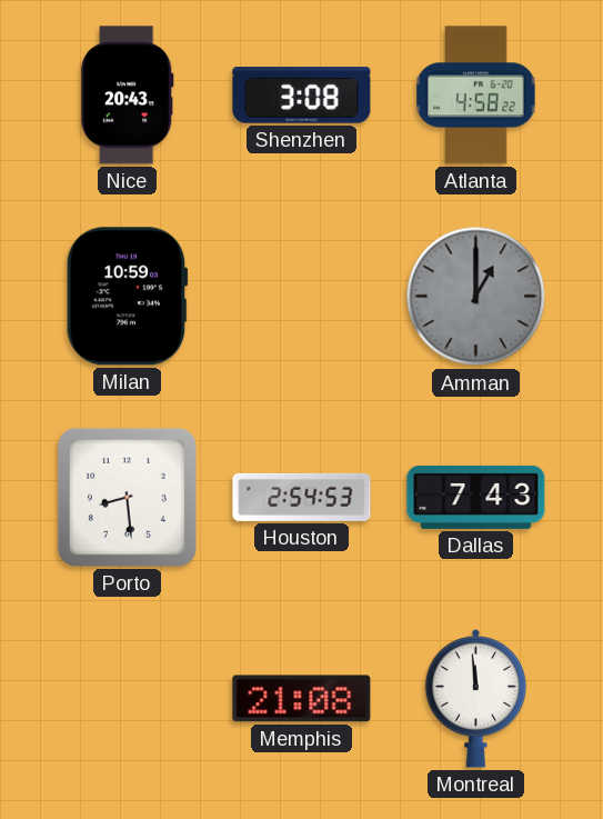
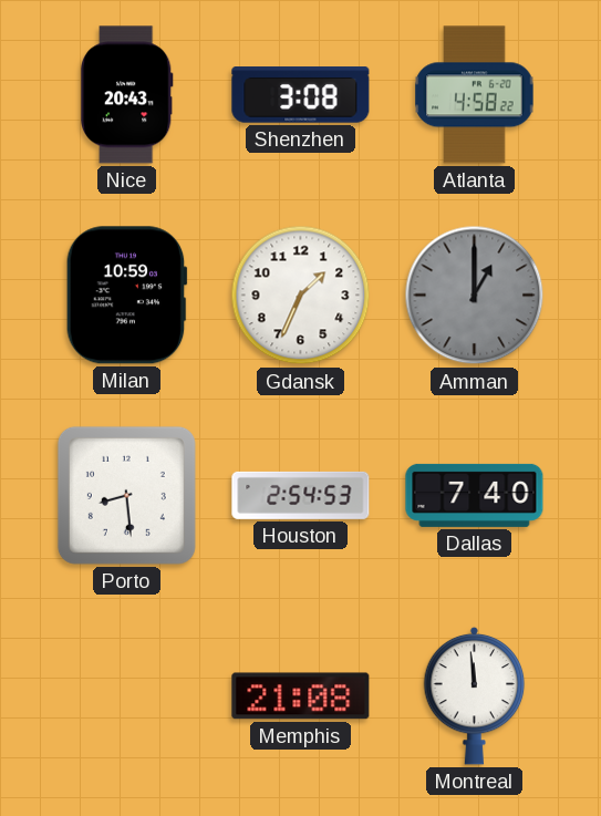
Gdansk: none -> 1:34
Dallas: 7:43 -> 7:40
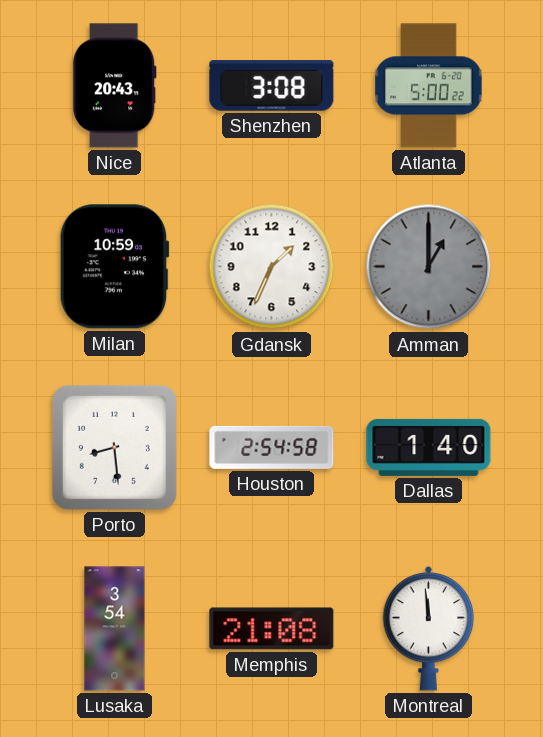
Atlanta: 4:58 -> 5:00
Houston: 2:54:53 -> 2:54:58
Dallas: 7:40 -> 1:40
Lusaka: none -> 3:54
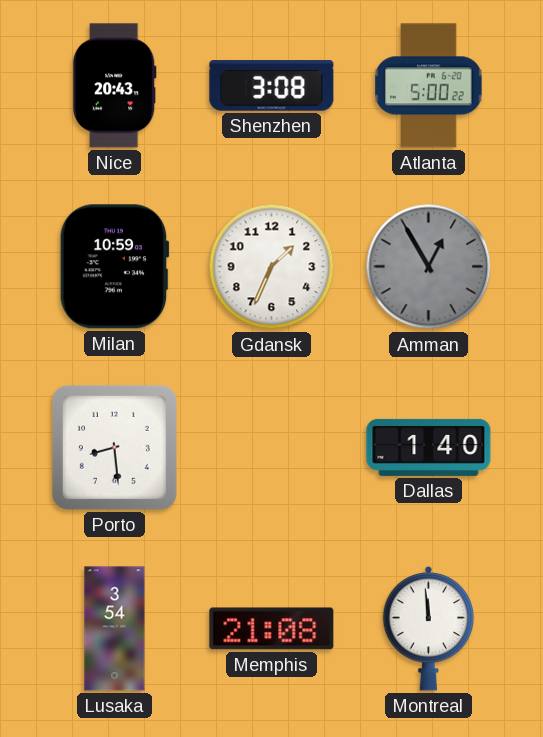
Amman: 1:00 -> 12:55
Houston: 2:54 -> none
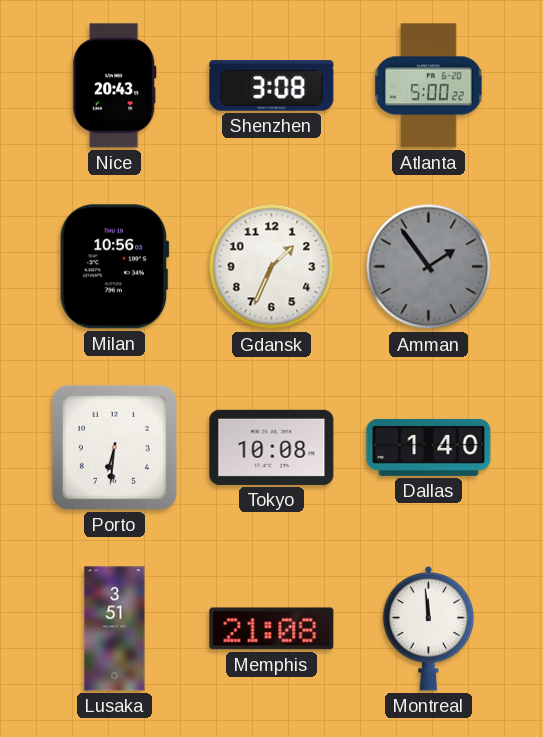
Milan: 10:59 -> 10:56
Amman: 12:55 -> 1:54
Porto: 8:29 -> 6:31
Tokyo: none -> 10:08
Lusaka: 3:54 -> 3:51
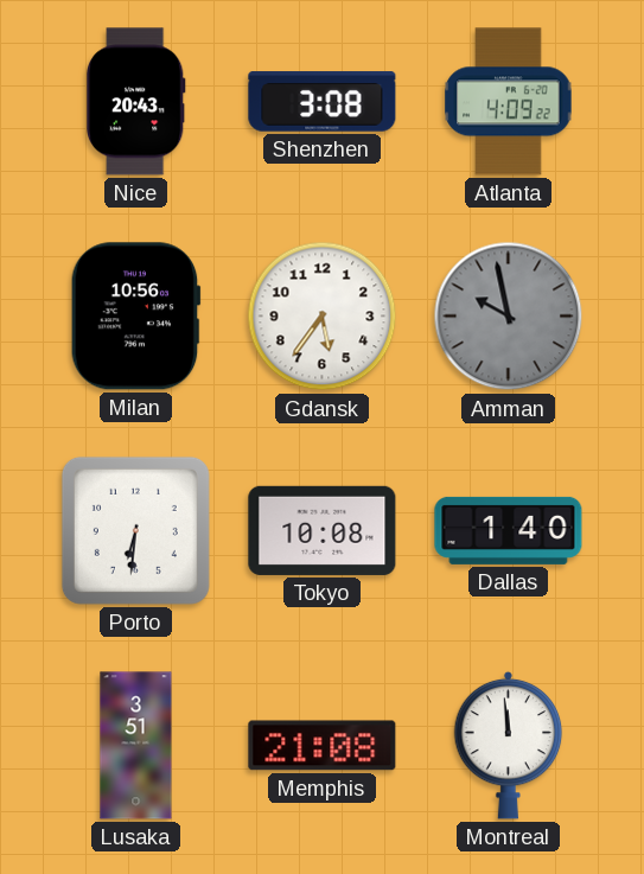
Atlanta: 5:00 -> 4:09
Gdansk: 1:34 -> 5:36
Amman: 1:54 -> 9:58
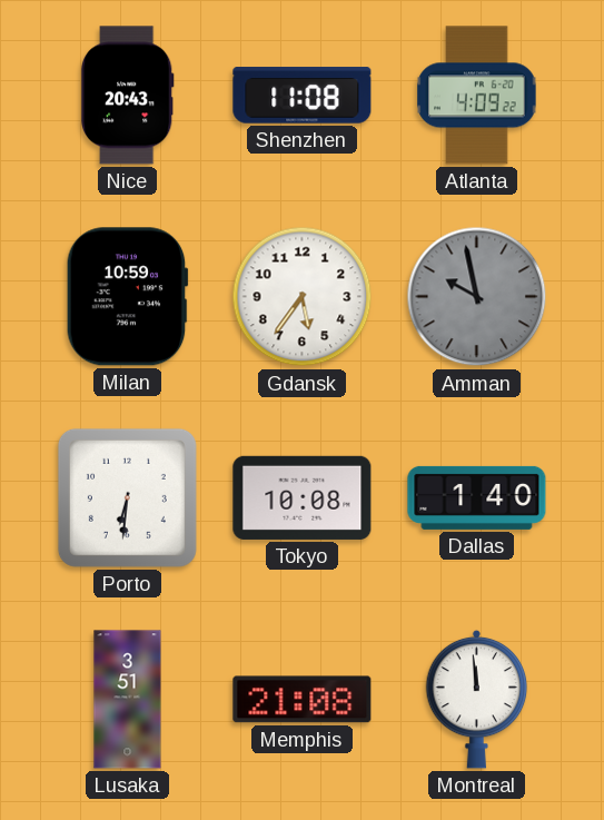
Shenzhen: 3:08 -> 11:08
Milan: 10:56 -> 10:59
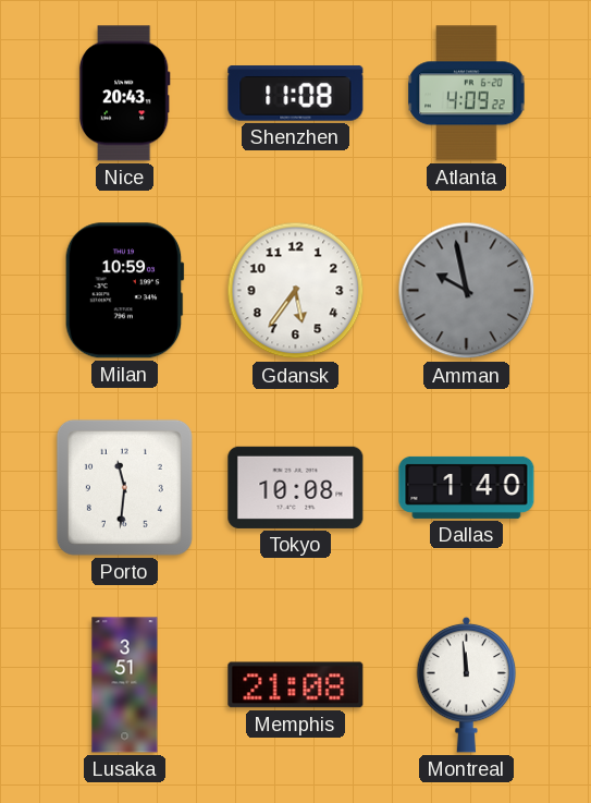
Porto: 6:31 -> 11:31
